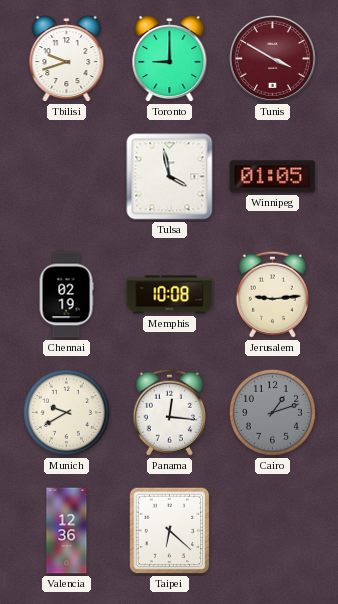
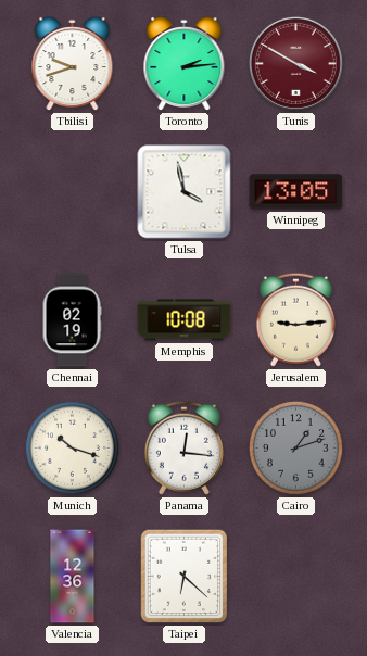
Toronto: 9:00 -> 2:14
Winnipeg: 01:05 -> 13:05
Munich: 9:40 -> 10:18
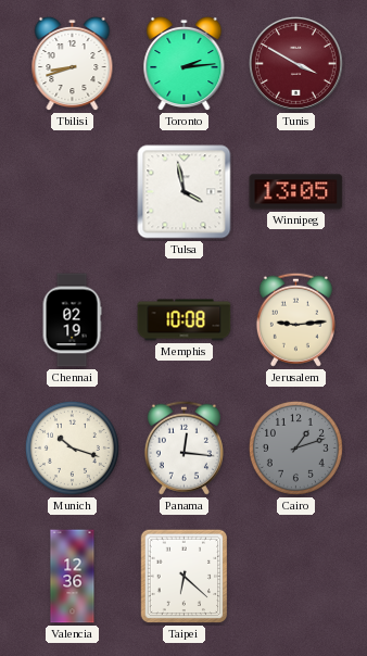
Tbilisi: 9:42 -> 8:42
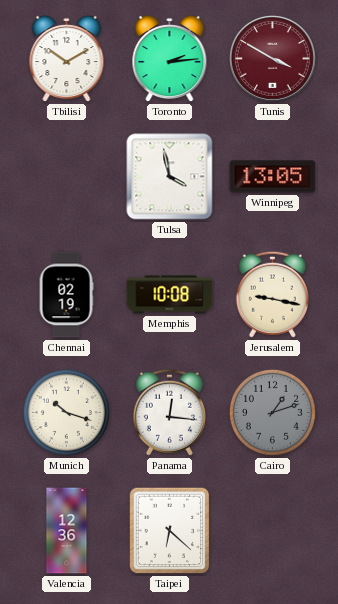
Tbilisi: 8:42 -> 10:10
Jerusalem: 9:14 -> 9:17
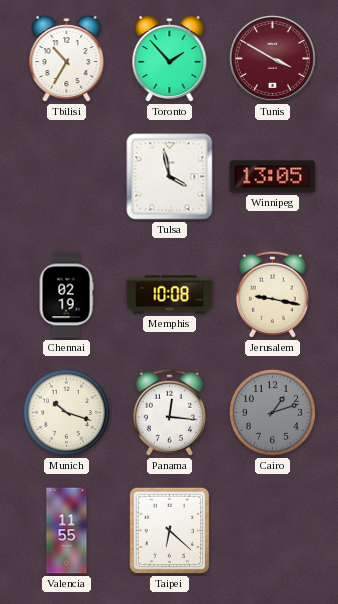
Tbilisi: 10:10 -> 10:35
Toronto: 2:14 -> 1:53
Valencia: 12:36 -> 11:55
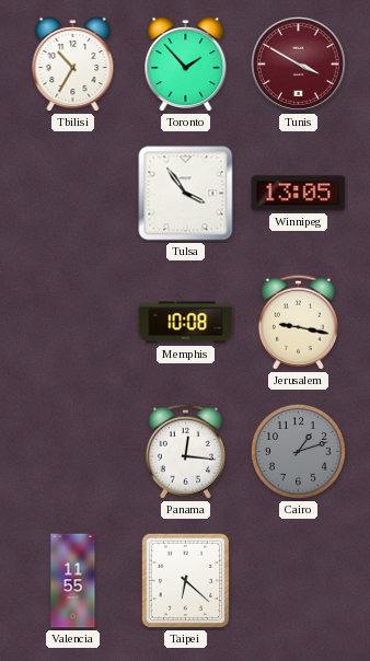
Tulsa: 3:58 -> 3:54
Chennai: 02:19 -> none
Munich: 10:18 -> none
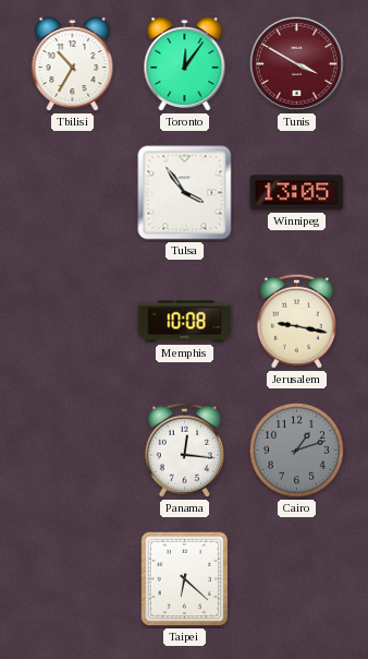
Toronto: 1:53 -> 12:06
Valencia: 11:55 -> none
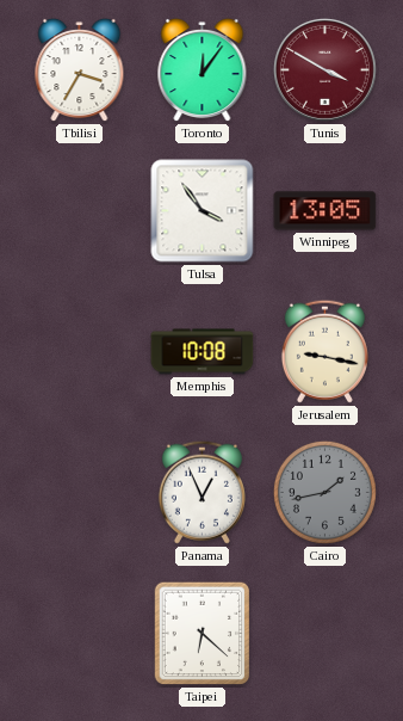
Tbilisi: 10:35 -> 3:35
Panama: 12:16 -> 12:56
Cairo: 1:12 -> 1:43
